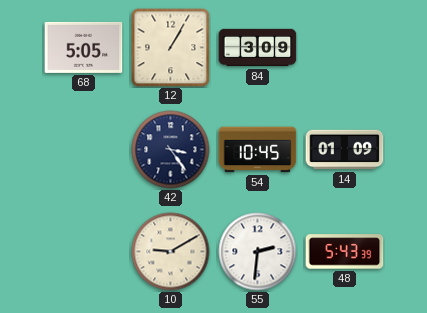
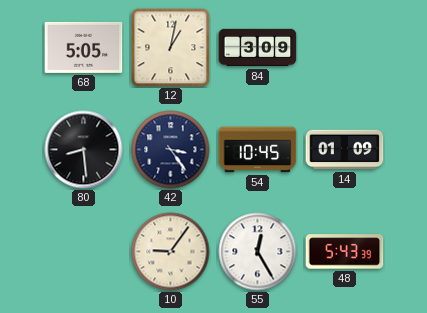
12: 1:05 -> 1:02
80: none -> 8:29
10: 9:10 -> 9:06
55: 2:31 -> 12:25
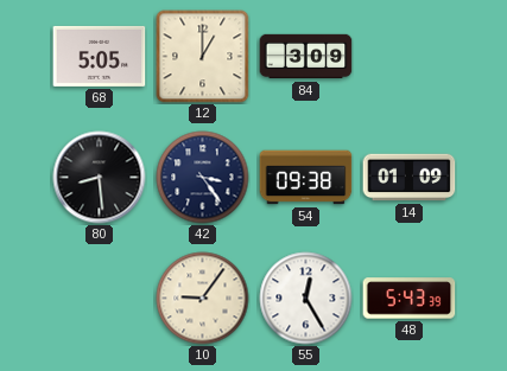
12: 1:02 -> 1:00
54: 10:45 -> 09:38
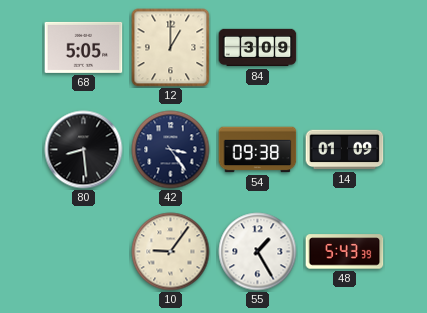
55: 12:25 -> 1:25
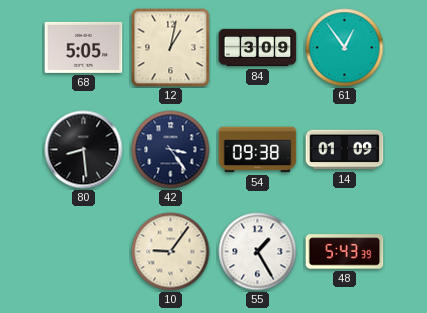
12: 1:00 -> 1:02
61: none -> 12:54
